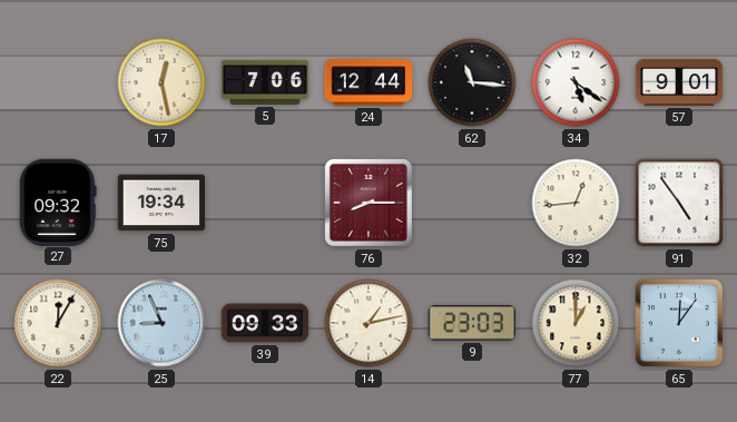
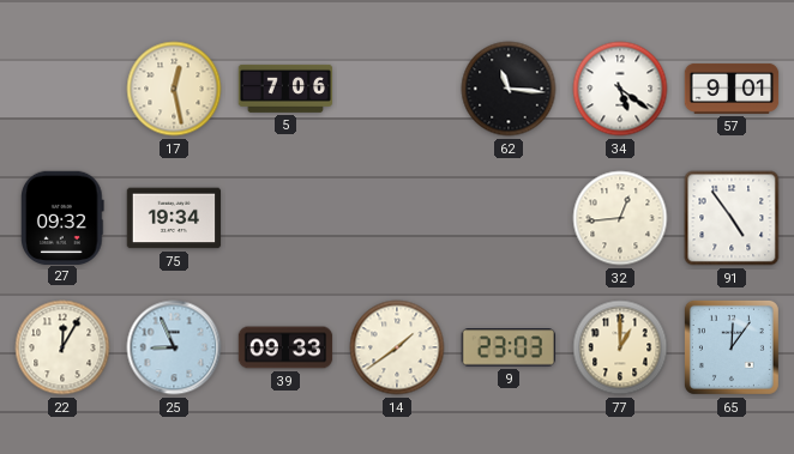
24: 12:44 -> none
76: 8:15 -> none
14: 1:13 -> 1:39
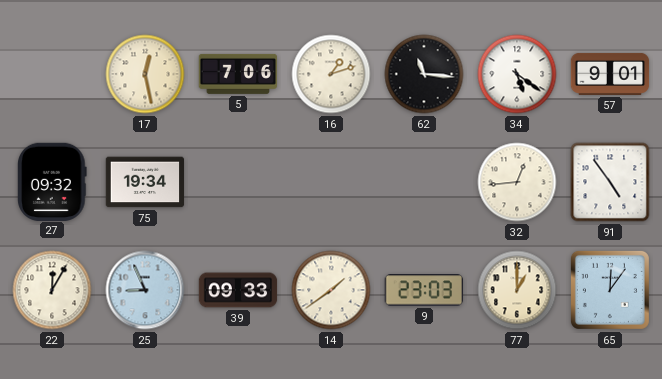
16: none -> 1:12
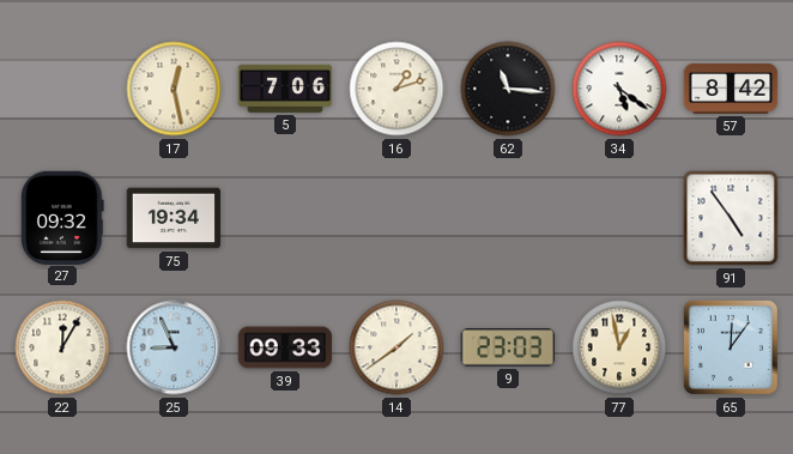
57: 9:01 -> 8:42
32: 12:44 -> none
77: 1:00 -> 12:58
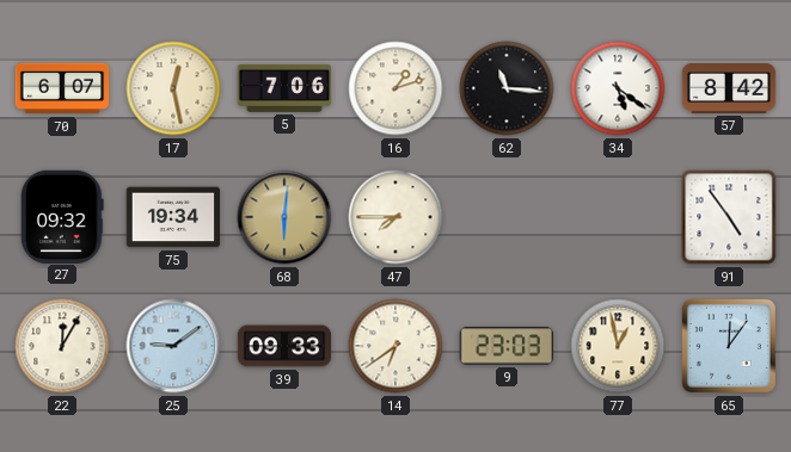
70: none -> 6:07
68: none -> 6:01
47: none -> 7:45
25: 8:56 -> 9:09
14: 1:39 -> 6:39
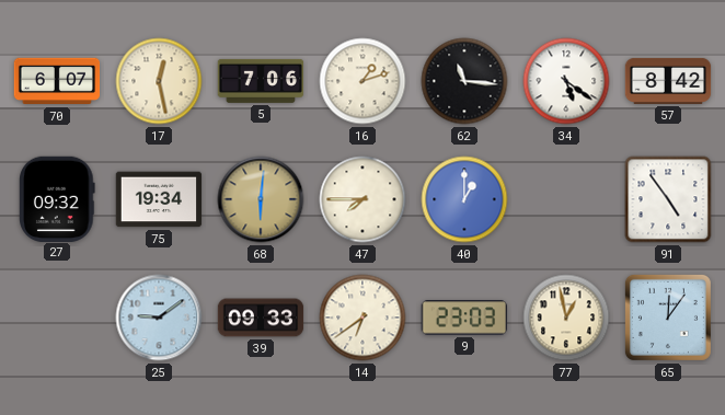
40: none -> 1:00
22: 12:05 -> none
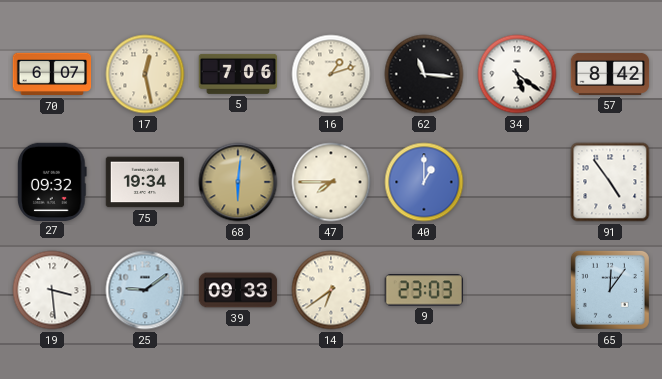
19: none -> 3:29
77: 12:58 -> none
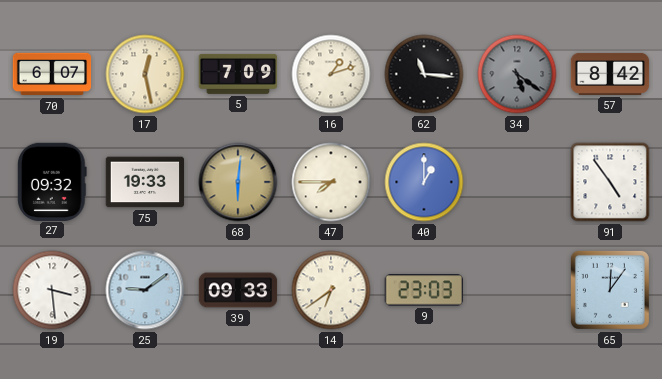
5: 7:06 -> 7:09
34 dial: white -> grey
75: 19:34 -> 19:33
